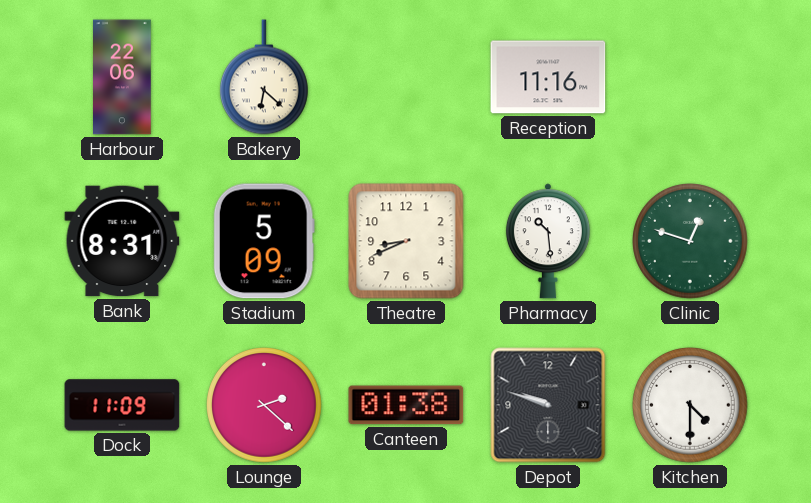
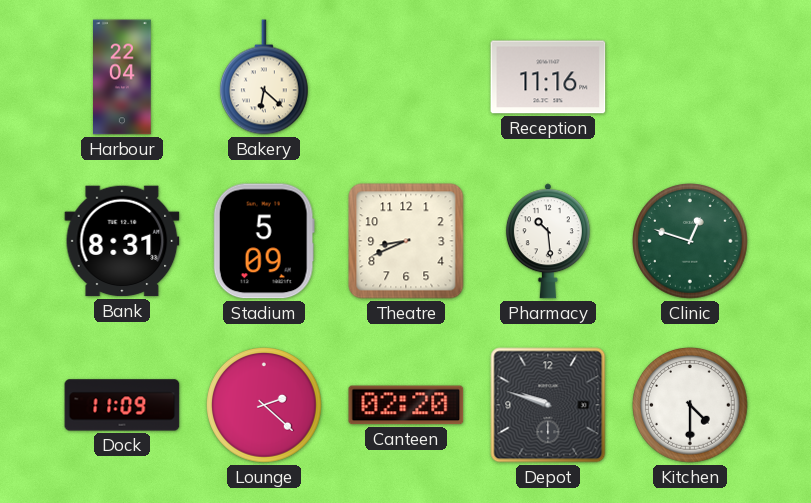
Harbour: 22:06 -> 22:04
Canteen: 01:38 -> 02:20
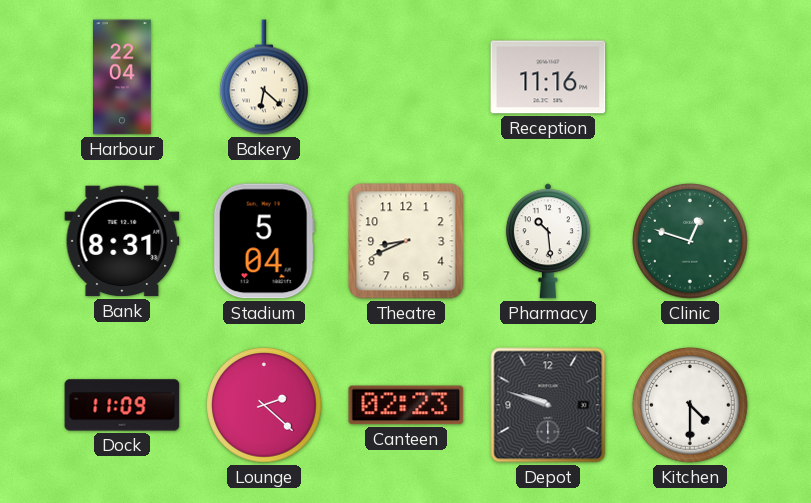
Stadium: 5:09 -> 5:04
Canteen: 02:20 -> 02:23
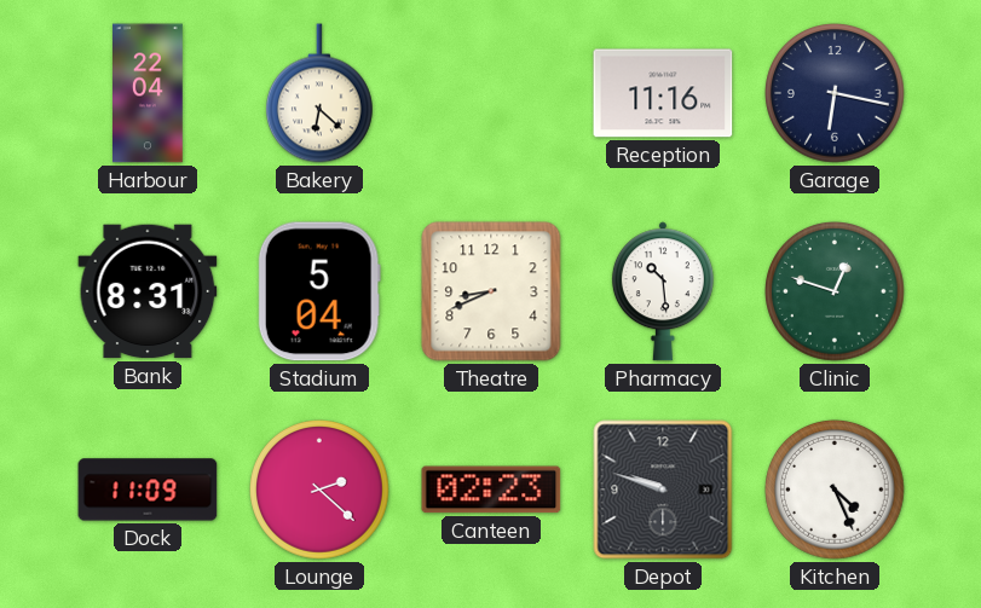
Garage: none -> 6:17
Kitchen: 4:30 -> 4:26
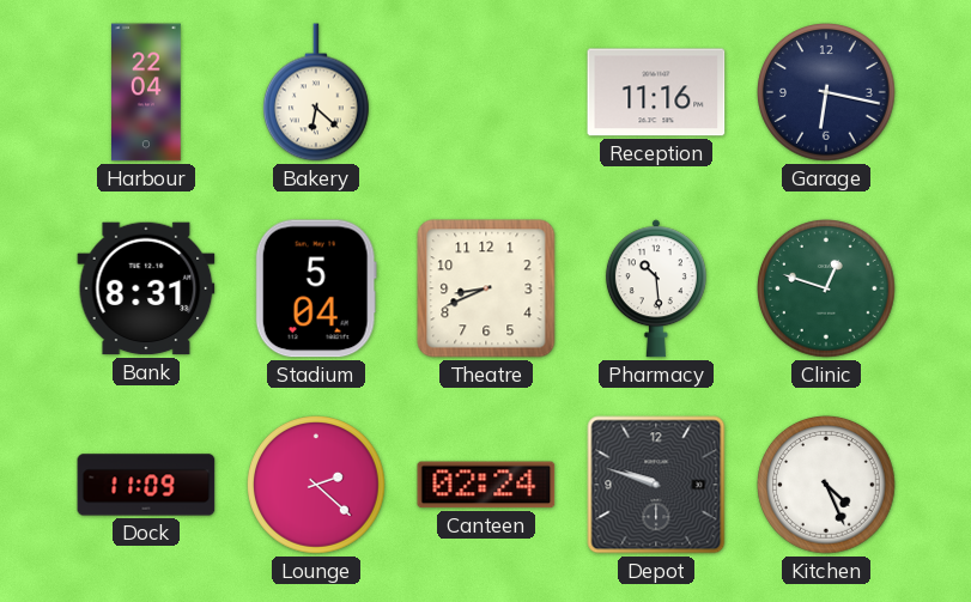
Canteen: 02:23 -> 02:24
